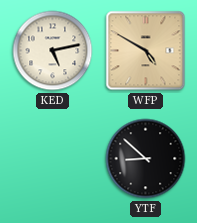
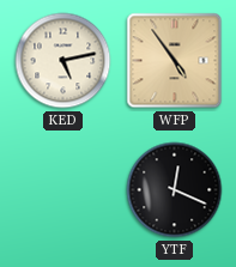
WFP: 4:50 -> 4:54
YTF: 8:52 -> 12:19
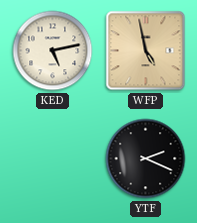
WFP: 4:54 -> 4:58
YTF: 12:19 -> 2:19
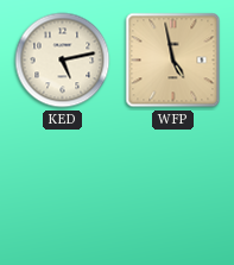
YTF: 2:19 -> none
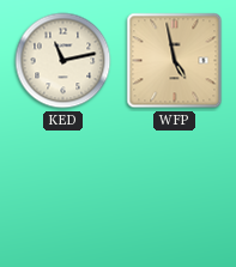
KED: 5:13 -> 11:13
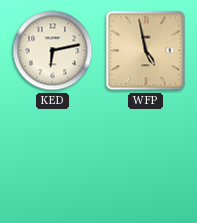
KED: 11:13 -> 6:13
